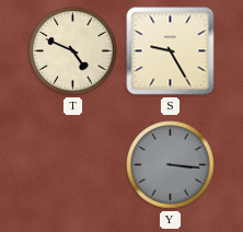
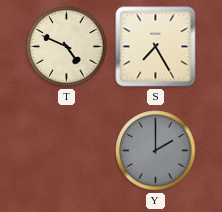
S: 9:25 -> 7:25
Y: 3:16 -> 2:00
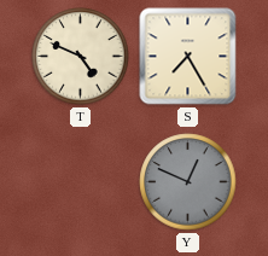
Y: 2:00 -> 12:49
